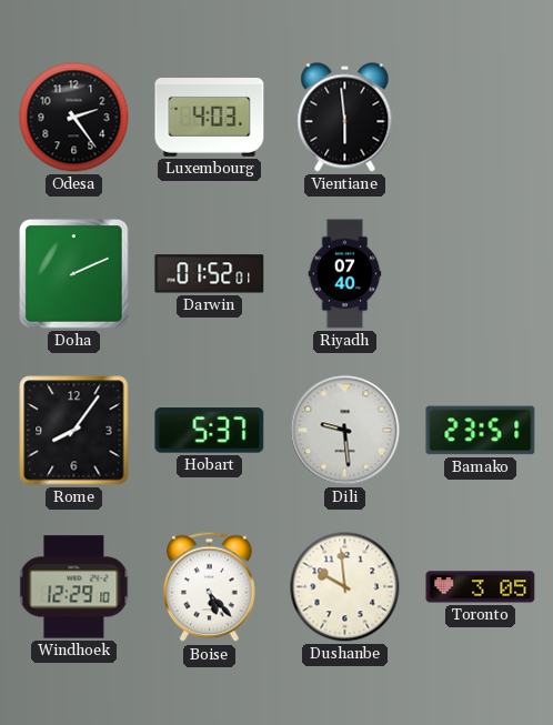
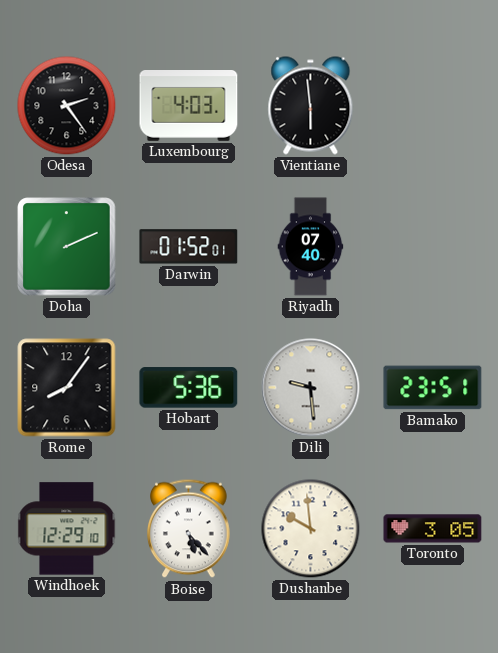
Hobart: 5:37 -> 5:36
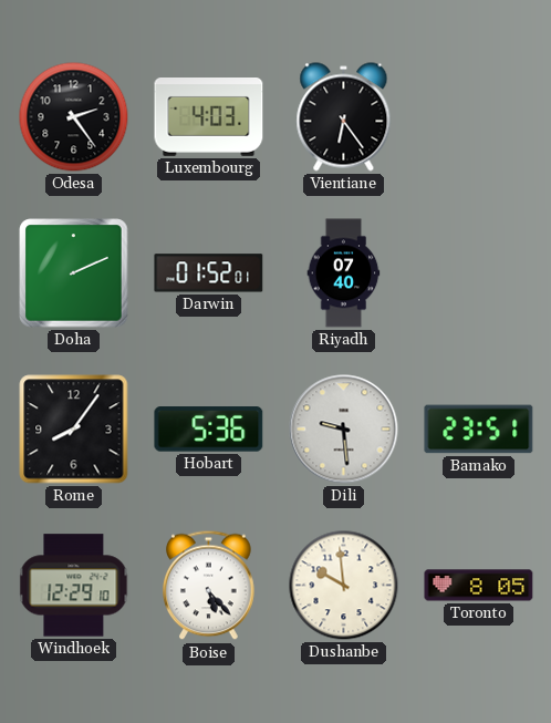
Vientiane: 5:59 -> 6:24
Toronto: 3:05 -> 8:05
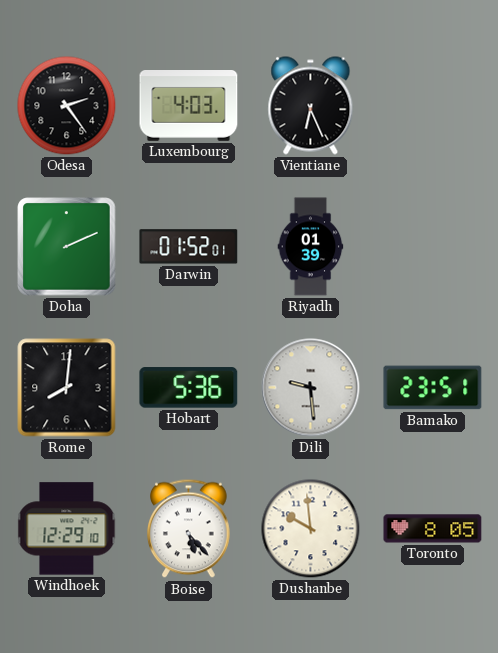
Vientiane: 6:24 -> 6:26
Riyadh: 07:40 -> 01:39
Rome: 8:06 -> 8:01
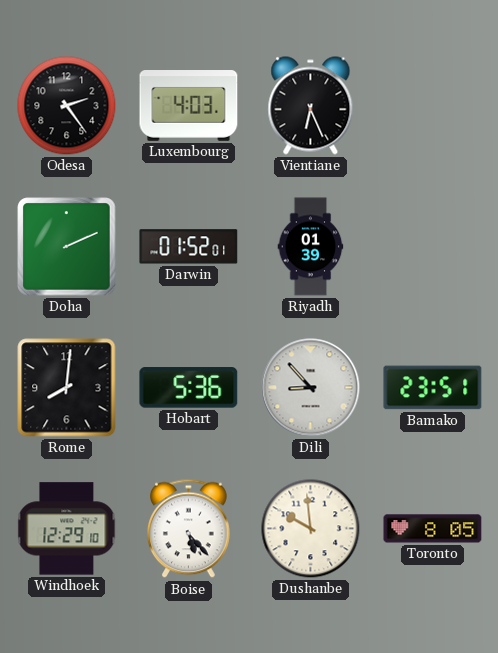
Dili: 9:29 -> 8:53
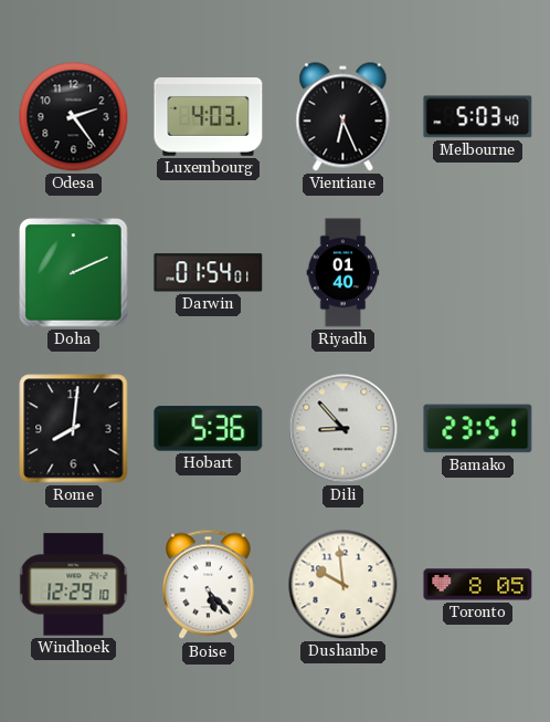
Melbourne: none -> 5:03
Darwin: 01:52 -> 01:54
Riyadh: 01:39 -> 01:40
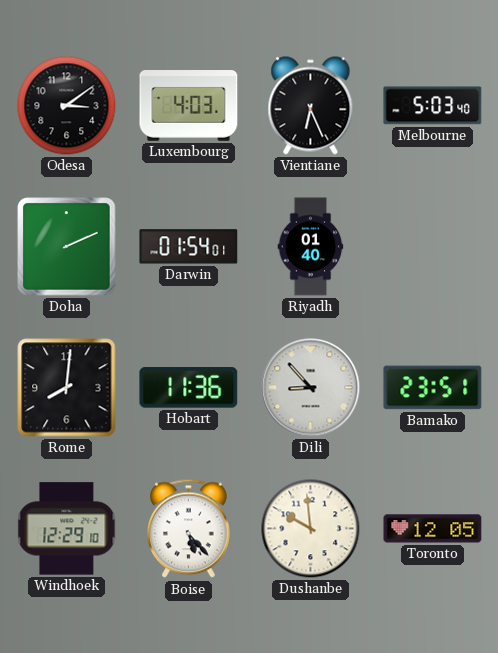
Odesa: 2:24 -> 3:09
Hobart: 5:36 -> 11:36
Toronto: 8:05 -> 12:05
